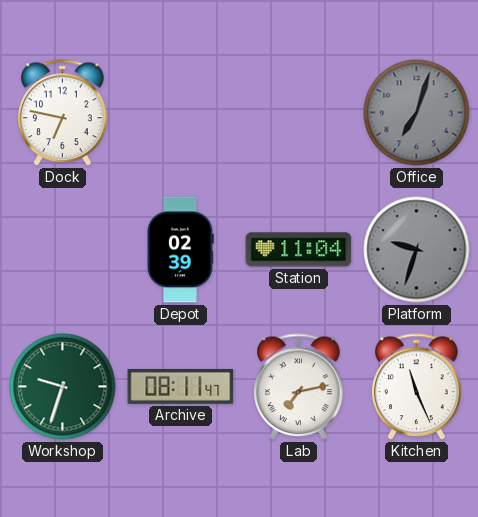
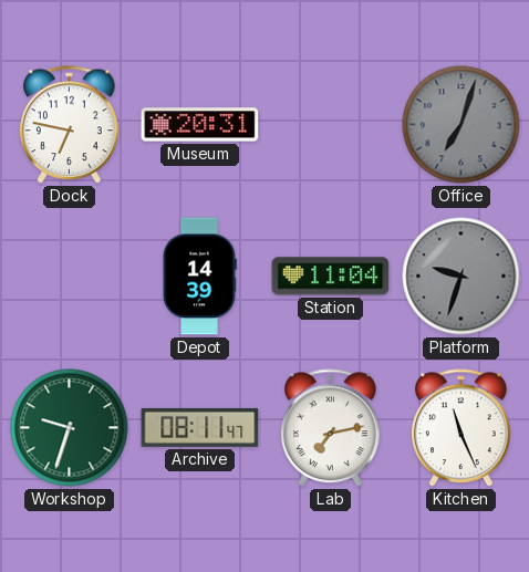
Museum: none -> 20:31
Depot: 02:39 -> 14:39
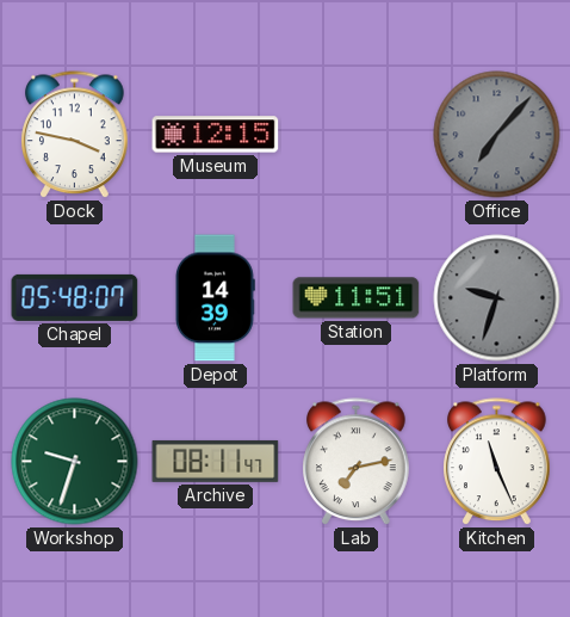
Dock: 6:47 -> 3:47
Museum: 20:31 -> 12:15
Office: 7:03 -> 7:07
Chapel: none -> 05:48
Station: 11:04 -> 11:51
